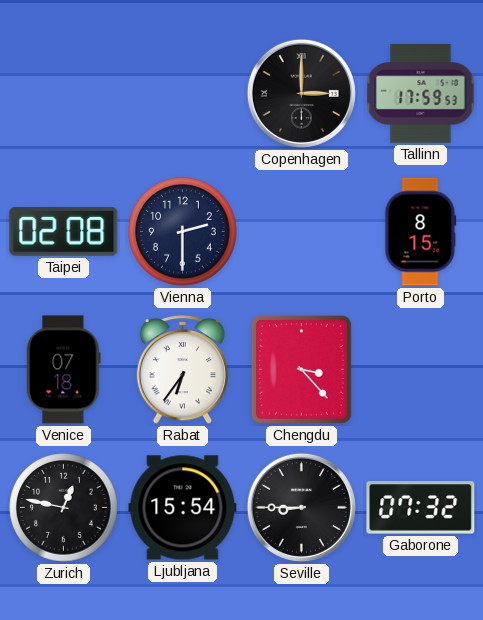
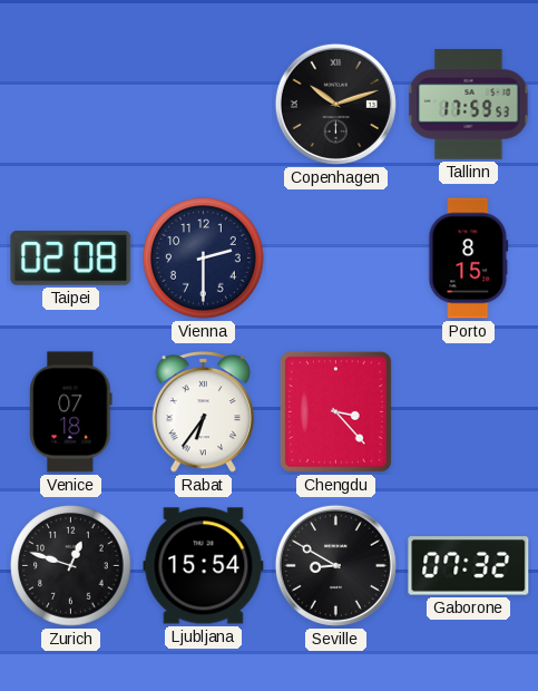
Copenhagen: 3:00 -> 10:12
Zurich: 12:47 -> 12:48
Seville: 8:45 -> 8:50
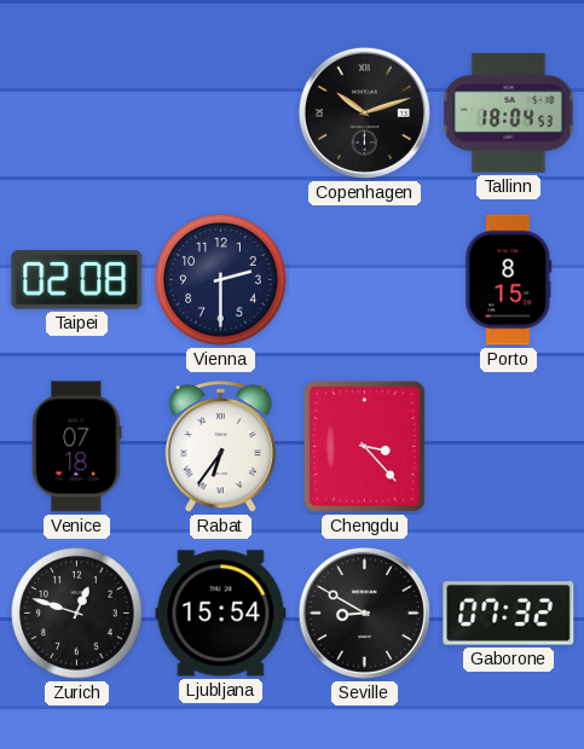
Tallinn: 17:59 -> 18:04
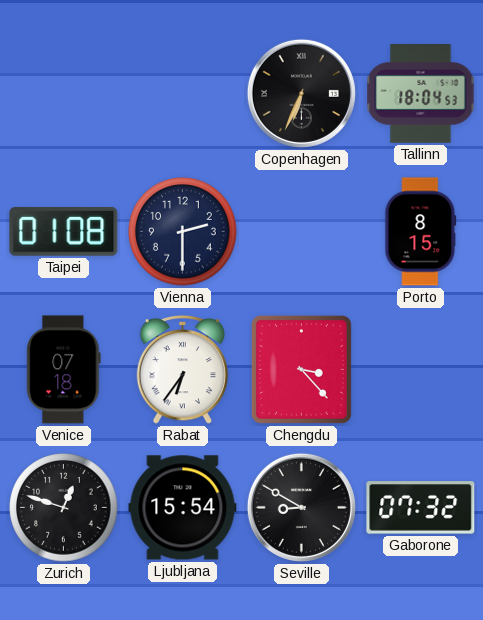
Copenhagen: 10:12 -> 6:34
Taipei: 02:08 -> 01:08
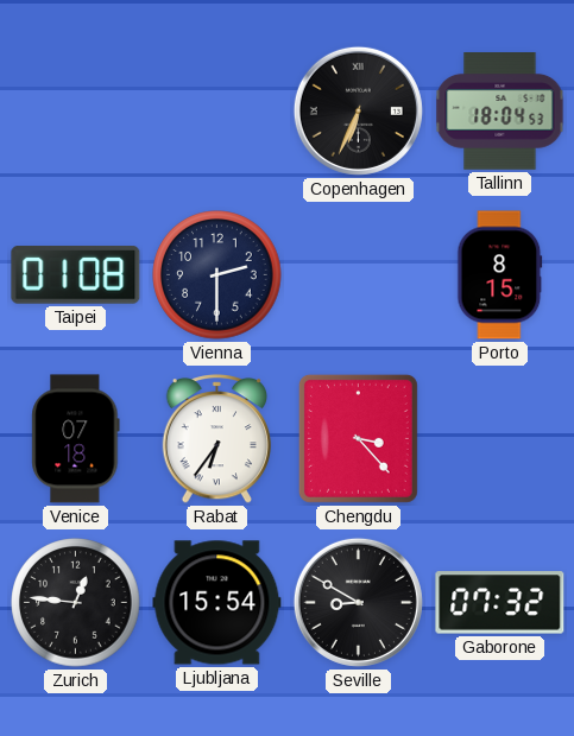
Zurich: 12:48 -> 12:46
